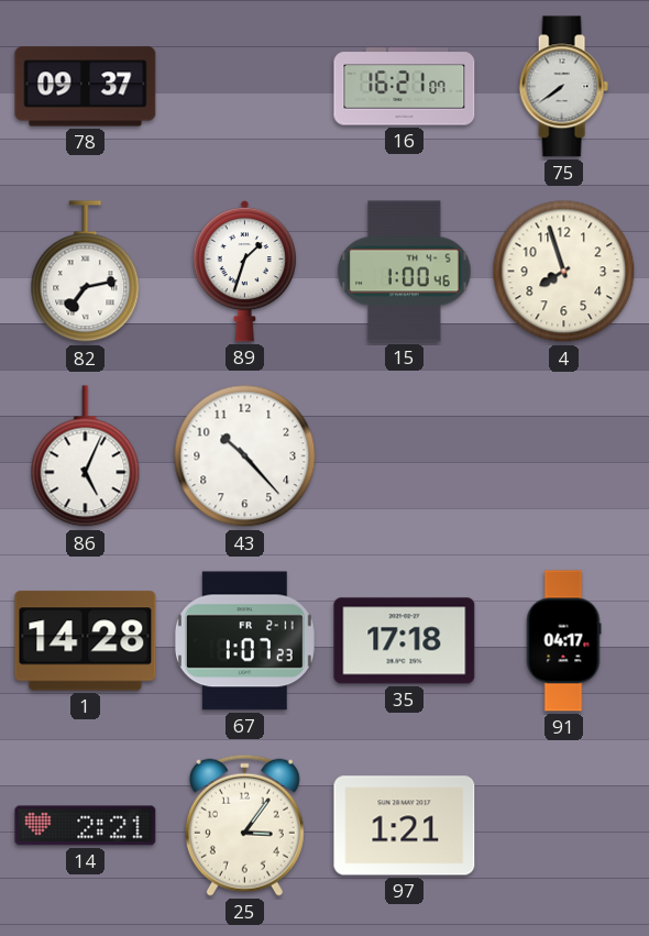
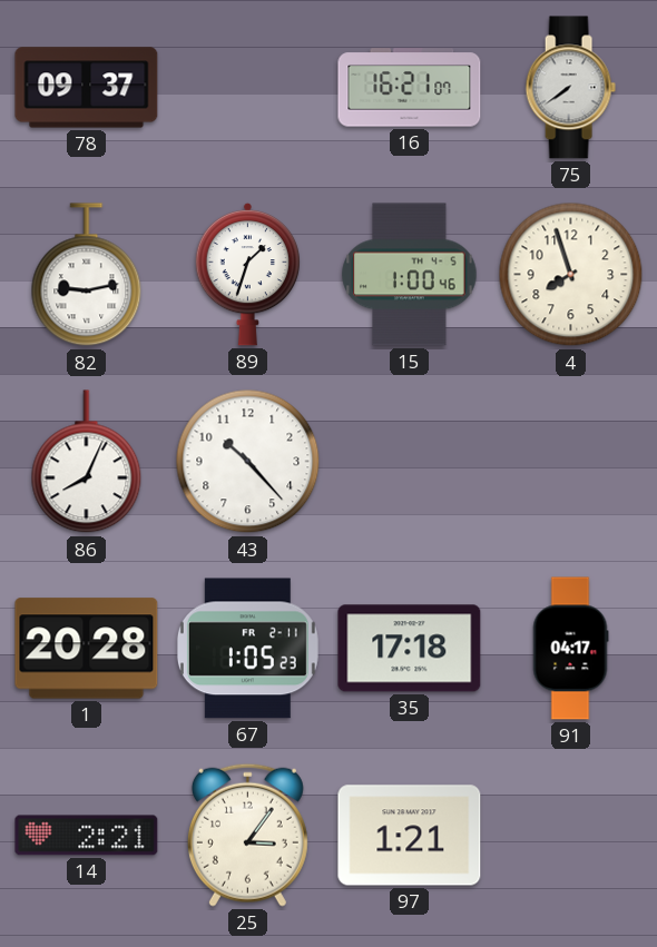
82: 7:13 -> 9:13
86: 5:04 -> 8:04
1: 14:28 -> 20:28
67: 1:07 -> 1:05
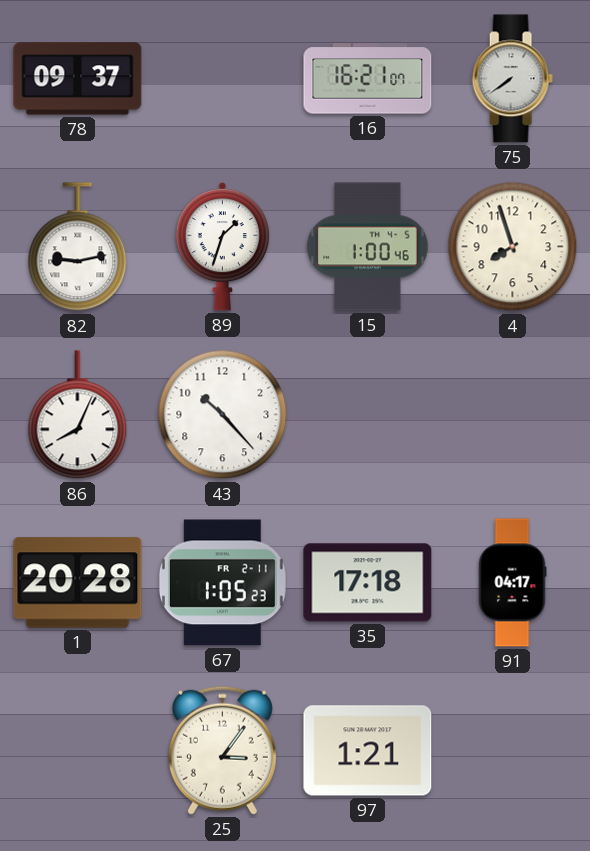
14: 2:21 -> none
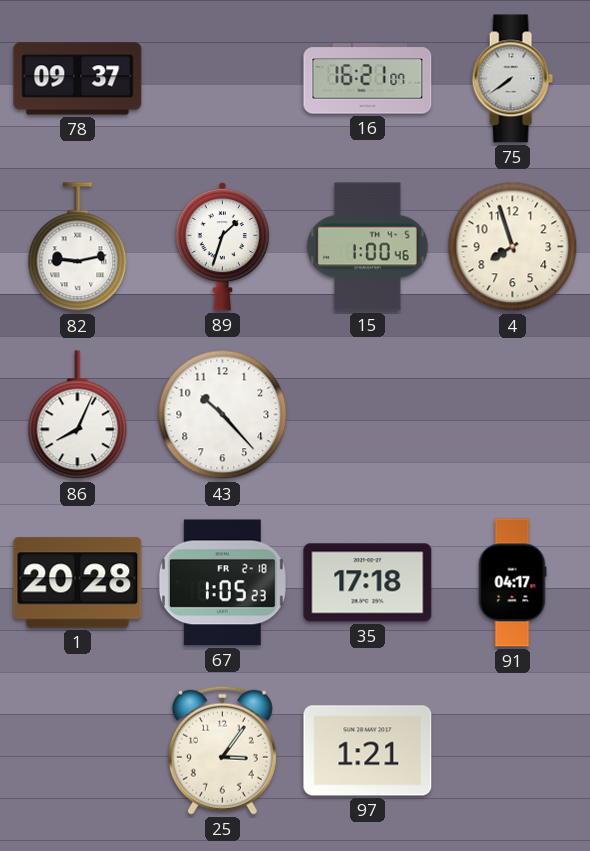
67 date: FR 2-11 -> FR 2-18
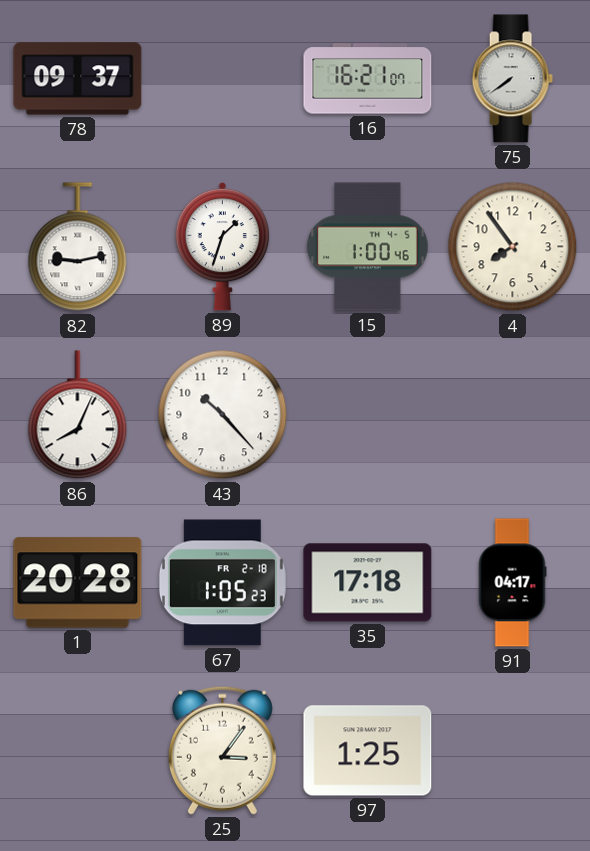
4: 7:57 -> 7:54
97: 1:21 -> 1:25
